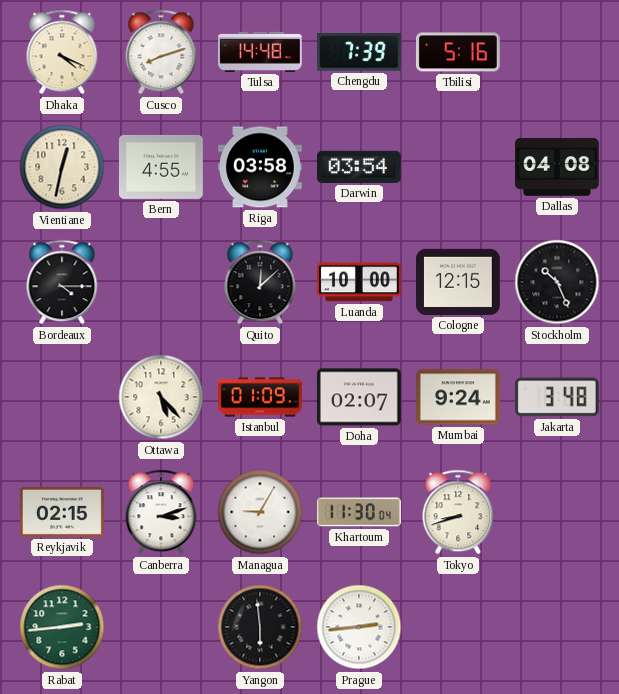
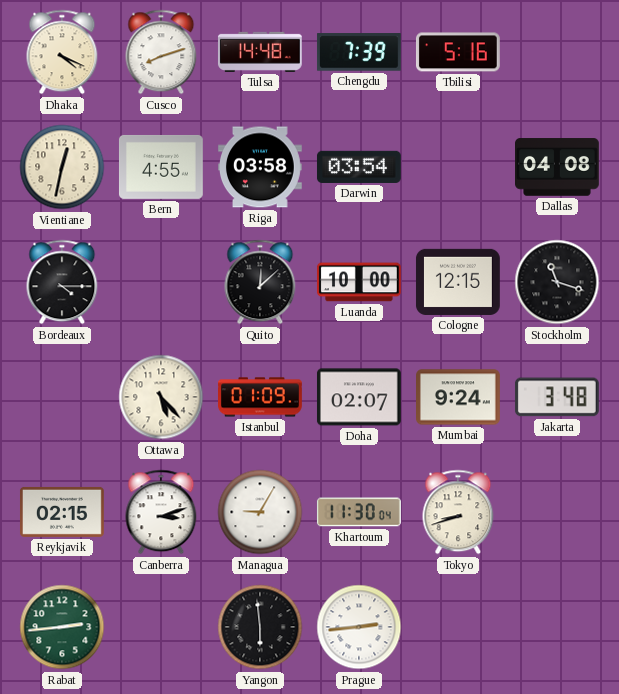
Stockholm: 10:26 -> 11:18
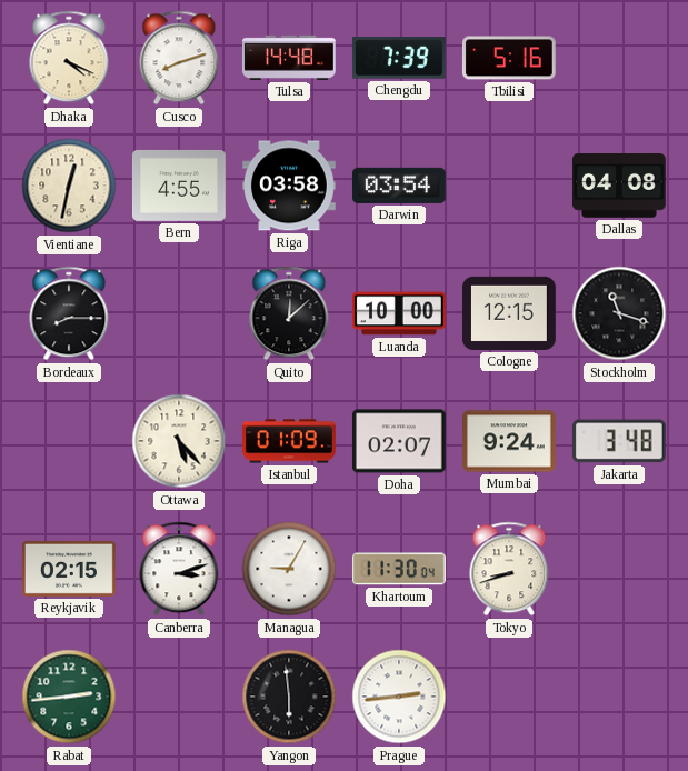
Bordeaux: 4:15 -> 8:15
